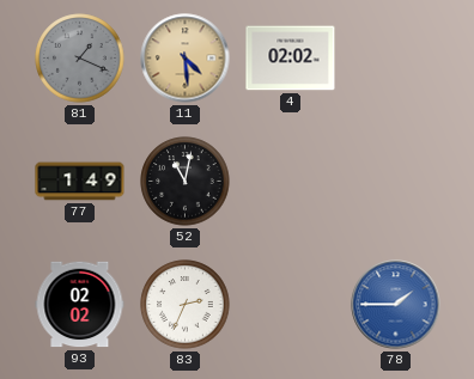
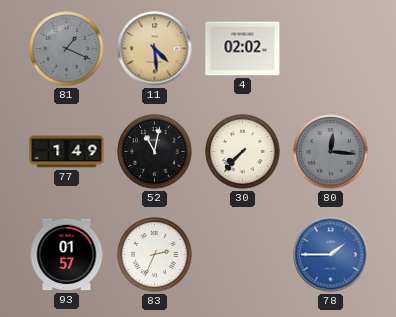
30: none -> 7:37
80: none -> 12:16
93: 02:02 -> 01:57
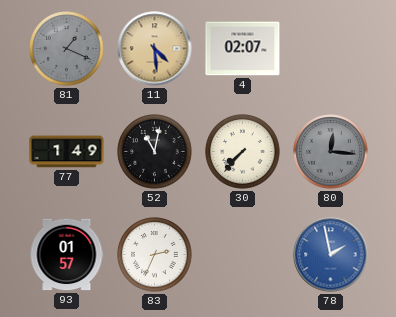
4: 02:02 -> 02:07
78: 1:45 -> 1:58
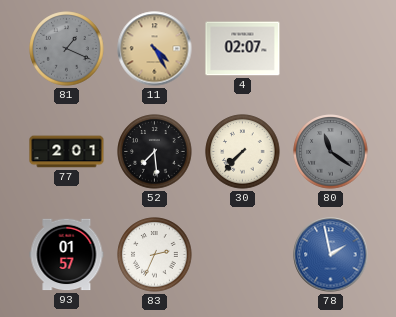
11: 4:29 -> 4:25
77: 1:49 -> 2:01
52: 11:02 -> 7:29
80: 12:16 -> 11:21
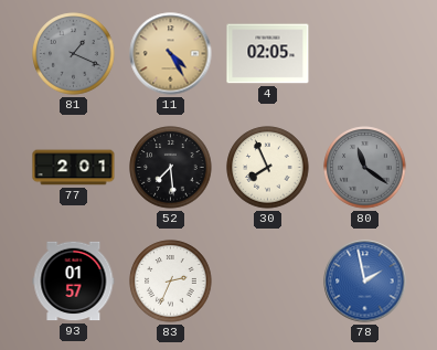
4: 02:07 -> 02:05
30: 7:37 -> 7:56
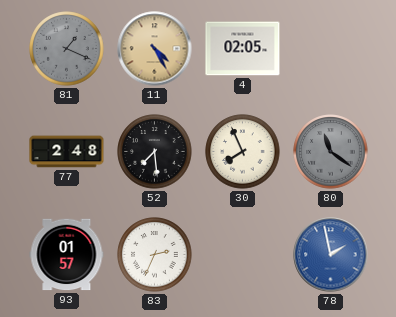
77: 2:01 -> 2:48
